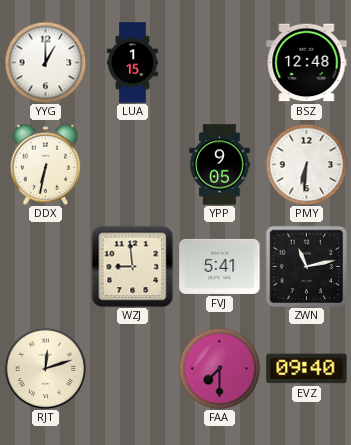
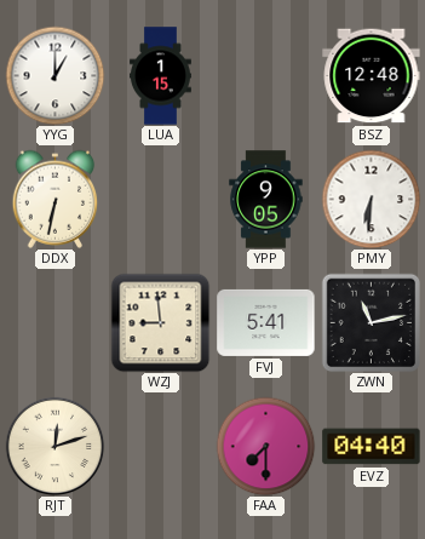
EVZ: 09:40 -> 04:40
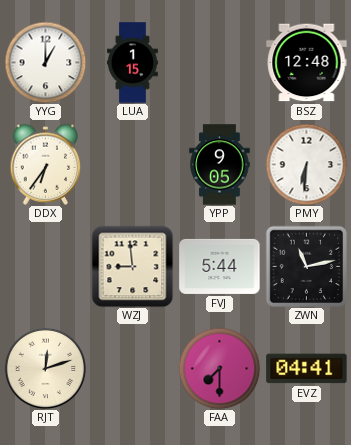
DDX: 6:32 -> 6:36
FVJ: 5:41 -> 5:44
EVZ: 04:40 -> 04:41
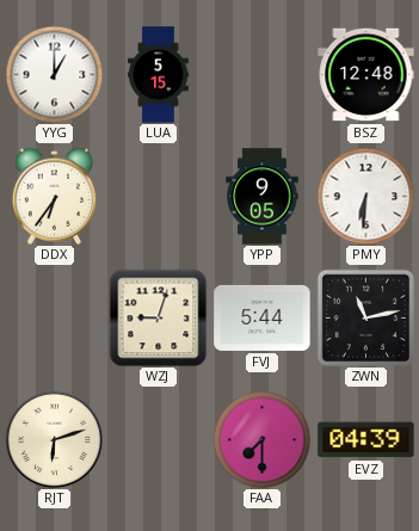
LUA: 1:15 -> 5:15
WZJ: 8:59 -> 9:03
RJT: 12:12 -> 6:12
EVZ: 04:41 -> 04:39
